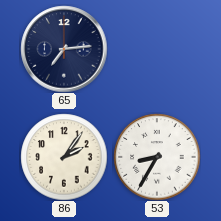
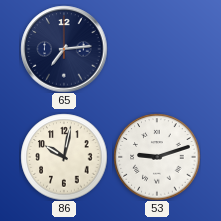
86: 2:06 -> 10:02
53: 8:35 -> 9:12
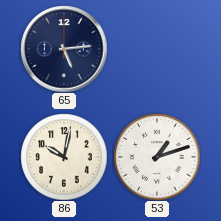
65: 7:14 -> 5:14
53: 9:12 -> 1:12
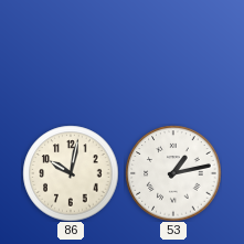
65: 5:14 -> none
53: 1:12 -> 1:13
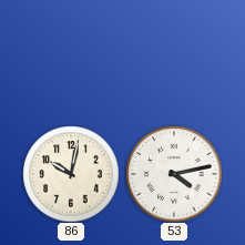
53: 1:13 -> 4:13
